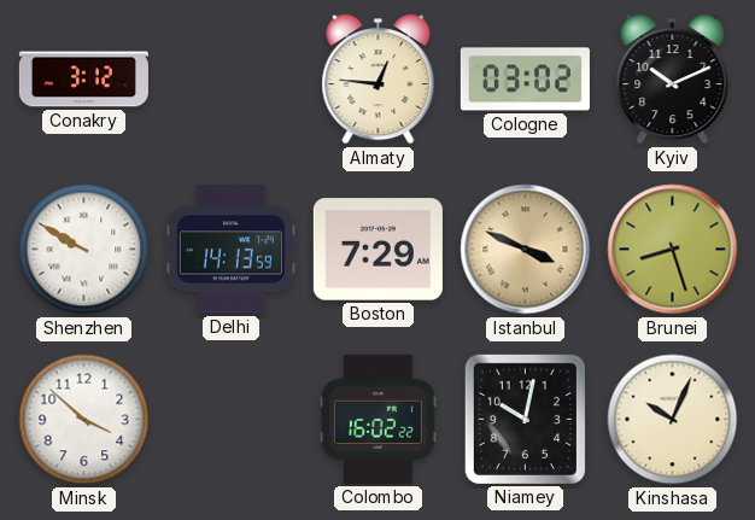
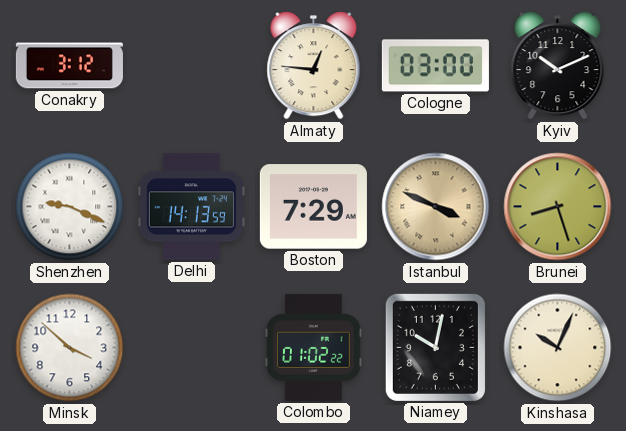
Cologne: 03:02 -> 03:00
Shenzhen: 9:50 -> 9:19
Colombo: 16:02 -> 01:02
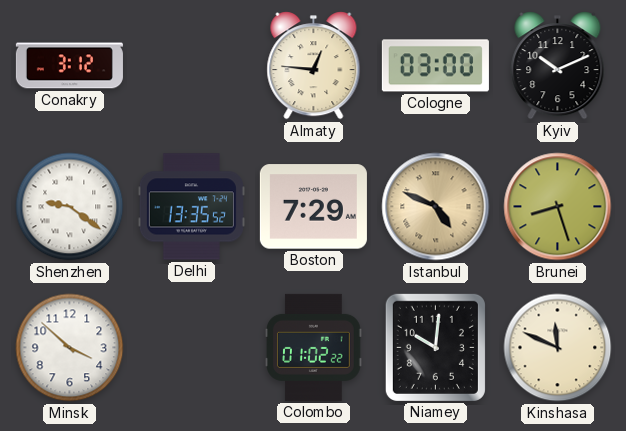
Shenzhen: 9:19 -> 9:21
Delhi: 14:13 -> 13:35
Istanbul: 3:49 -> 4:49
Niamey: 10:02 -> 10:01
Kinshasa: 10:04 -> 11:49
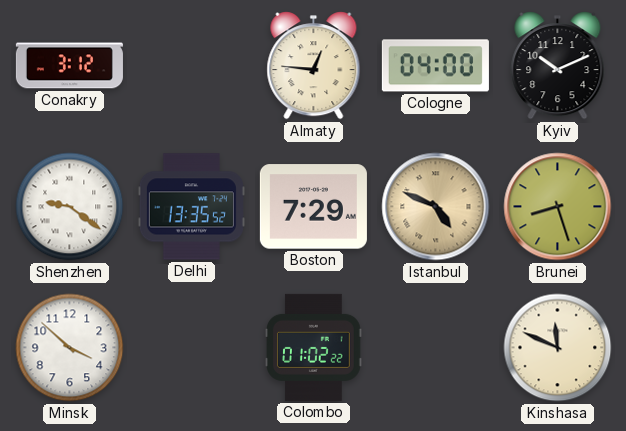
Cologne: 03:00 -> 04:00
Niamey: 10:01 -> none
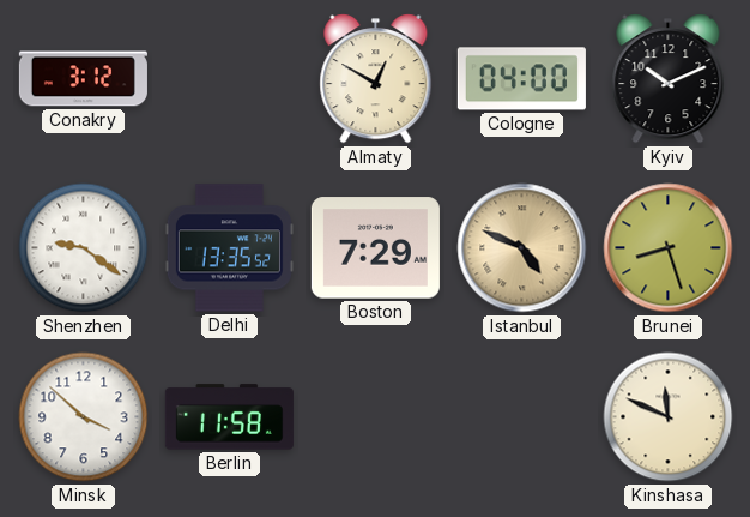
Almaty: 12:46 -> 12:50
Berlin: none -> 11:58
Colombo: 01:02 -> none
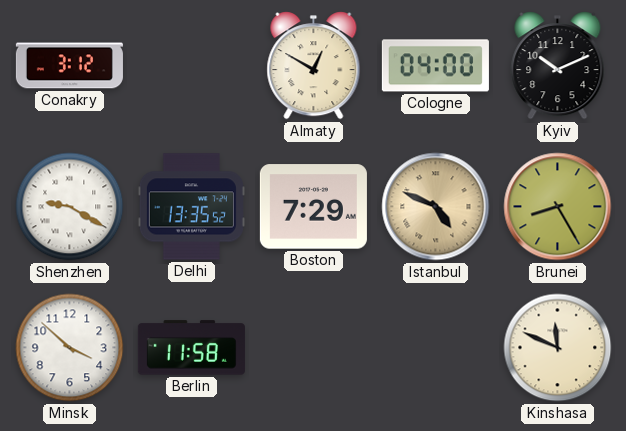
Shenzhen: 9:21 -> 9:20
Brunei: 8:27 -> 8:25
